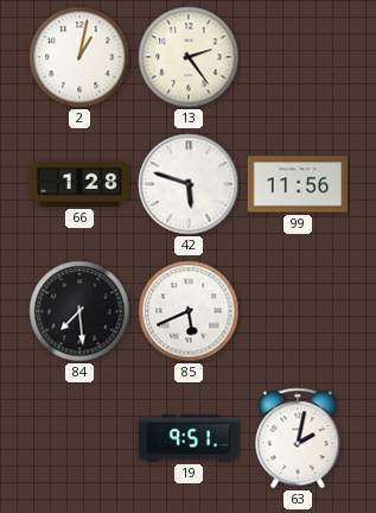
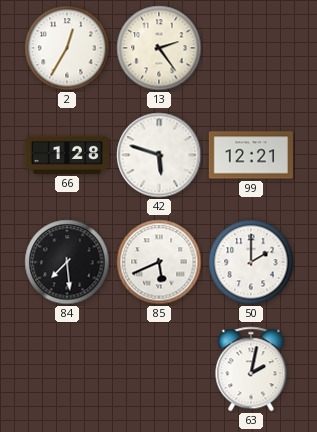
2: 1:02 -> 12:35
99: 11:56 -> 12:21
50: none -> 2:00
19: 9:51 -> none
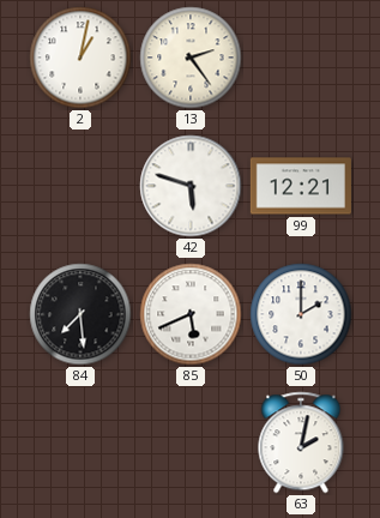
2: 12:35 -> 1:02
66: 1:28 -> none
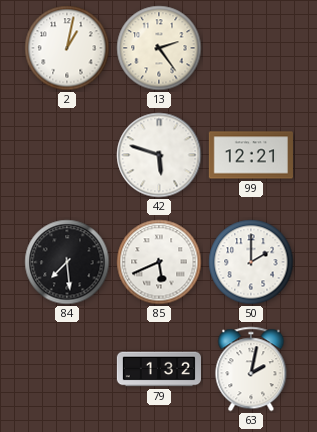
79: none -> 1:32
